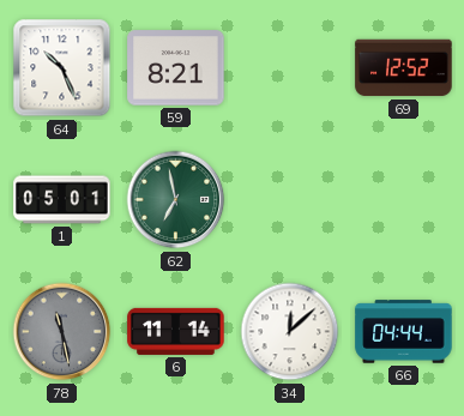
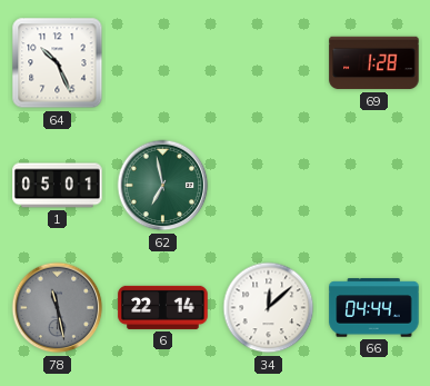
59: 8:21 -> none
69: 12:52 -> 1:28
6: 11:14 -> 22:14
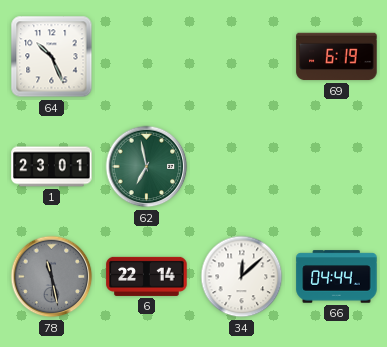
69: 1:28 -> 6:19
1: 05:01 -> 23:01
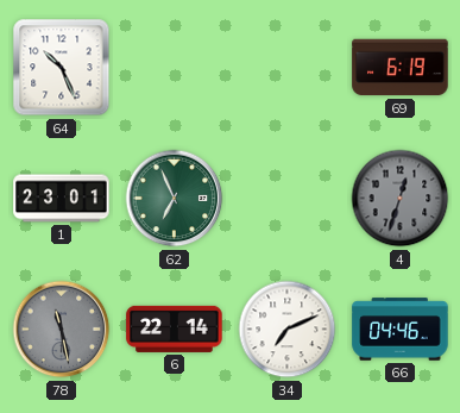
62: 6:58 -> 6:56
4: none -> 12:33
34: 12:08 -> 7:11
66: 04:44 -> 04:46
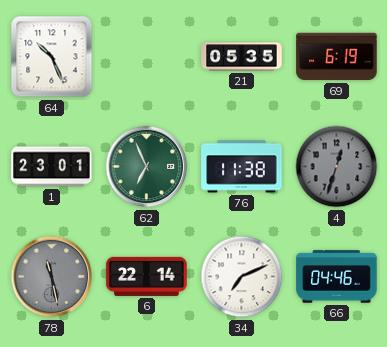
21: none -> 05:35
76: none -> 11:38
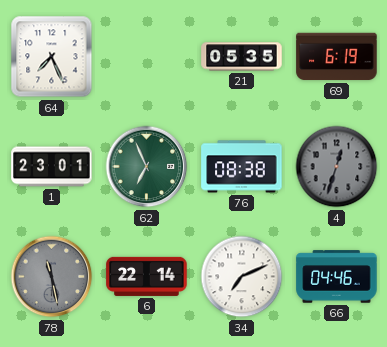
64: 10:26 -> 7:26
76: 11:38 -> 08:38
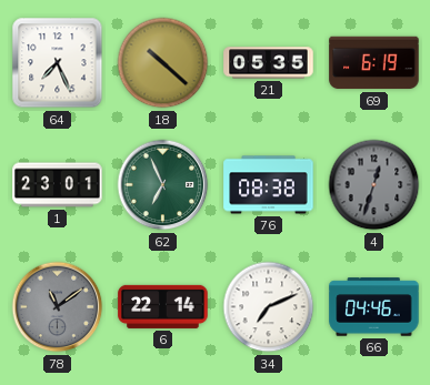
18: none -> 10:22
78: 11:28 -> 11:09
